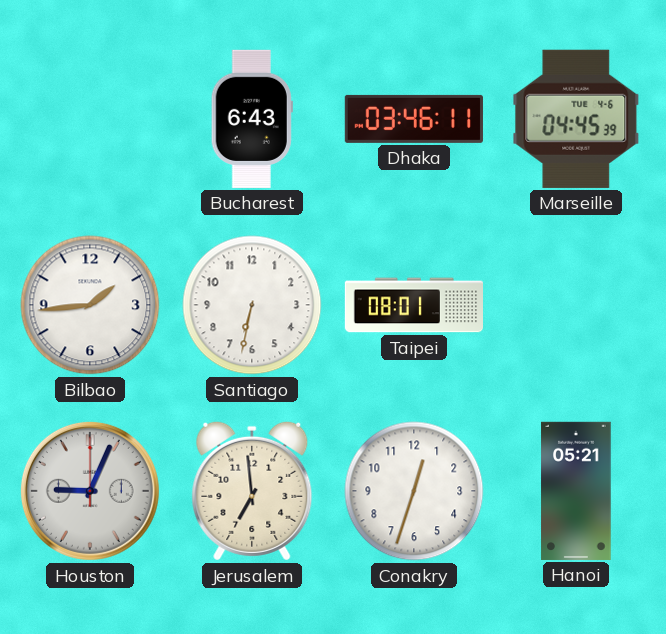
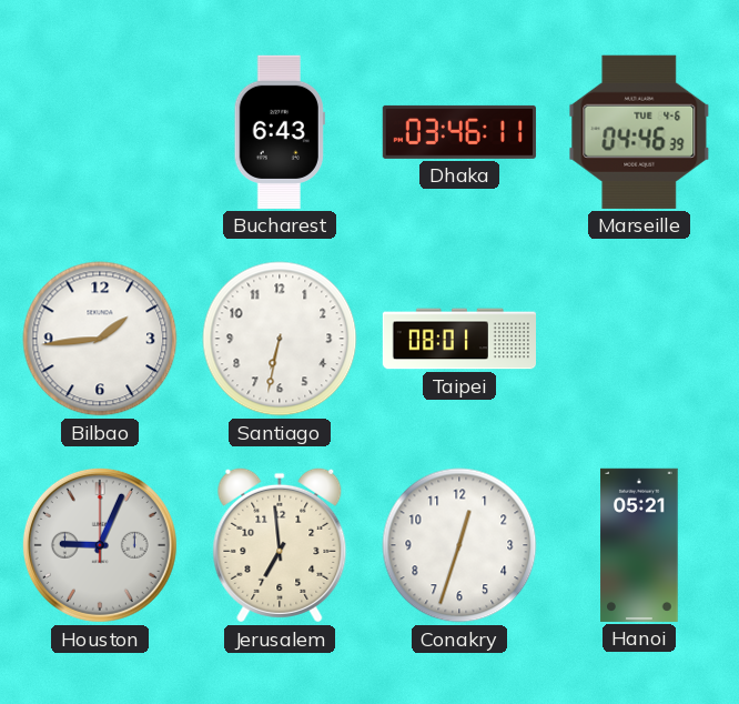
Marseille: 04:45 -> 04:46
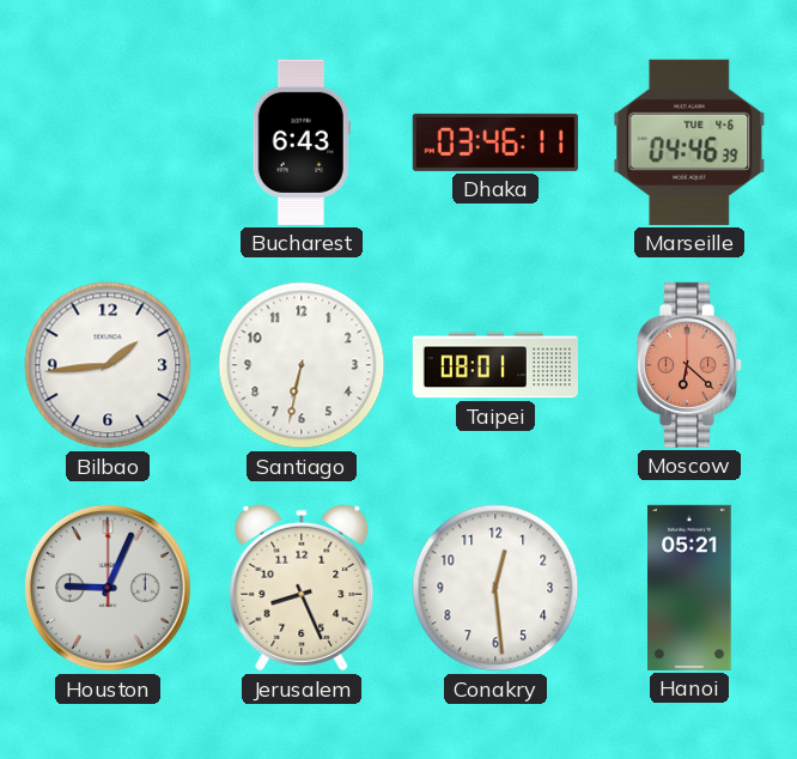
Moscow: none -> 6:22
Jerusalem: 6:59 -> 8:26
Conakry: 12:33 -> 12:29
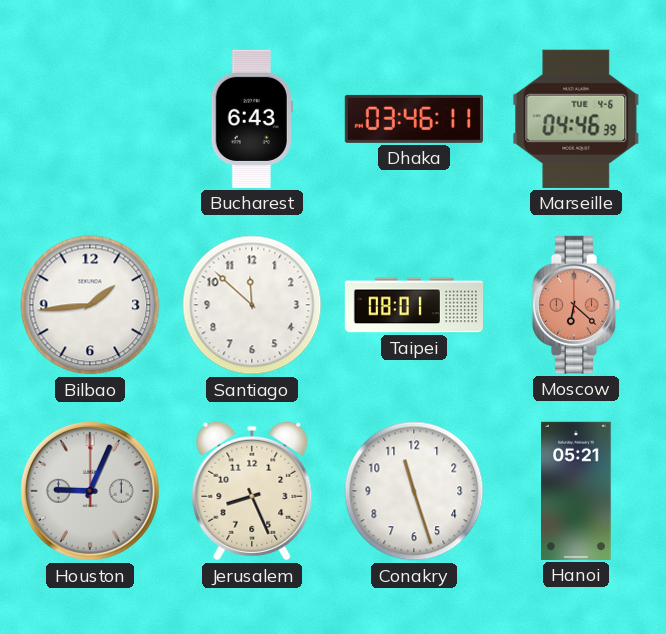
Santiago: 6:32 -> 11:52
Conakry: 12:29 -> 11:27
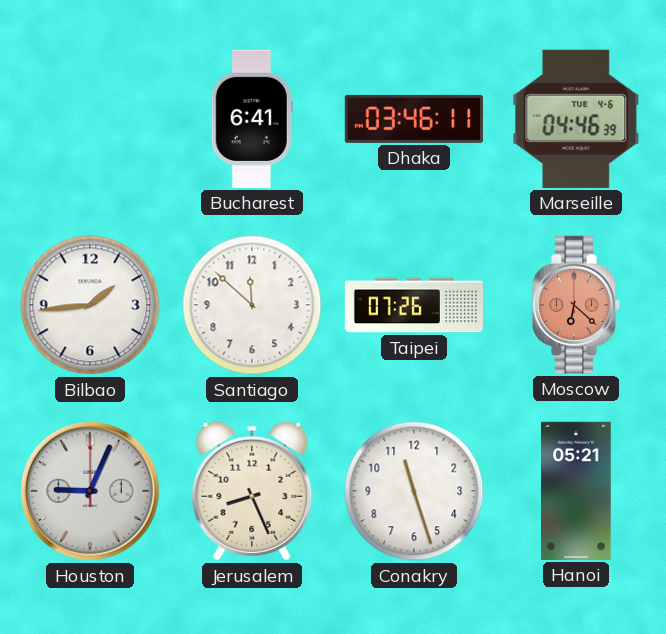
Bucharest: 6:43 -> 6:41
Taipei: 08:01 -> 07:26
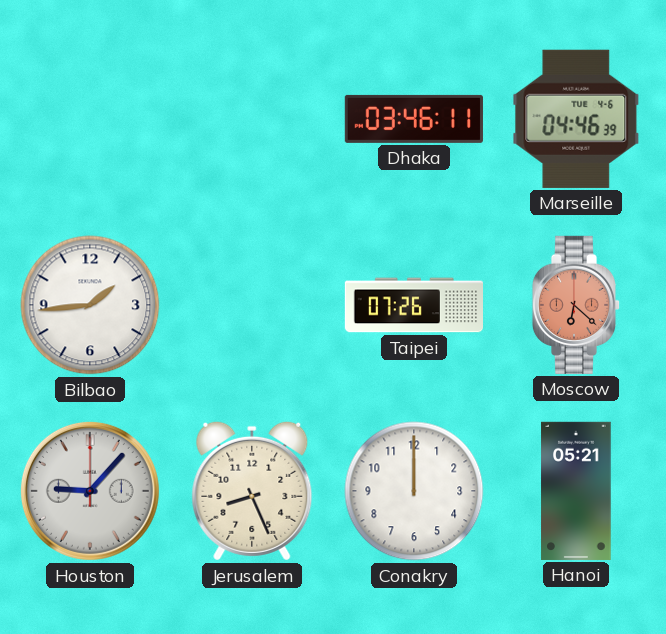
Bucharest: 6:41 -> none
Santiago: 11:52 -> none
Houston: 9:04 -> 9:07
Conakry: 11:27 -> 12:00
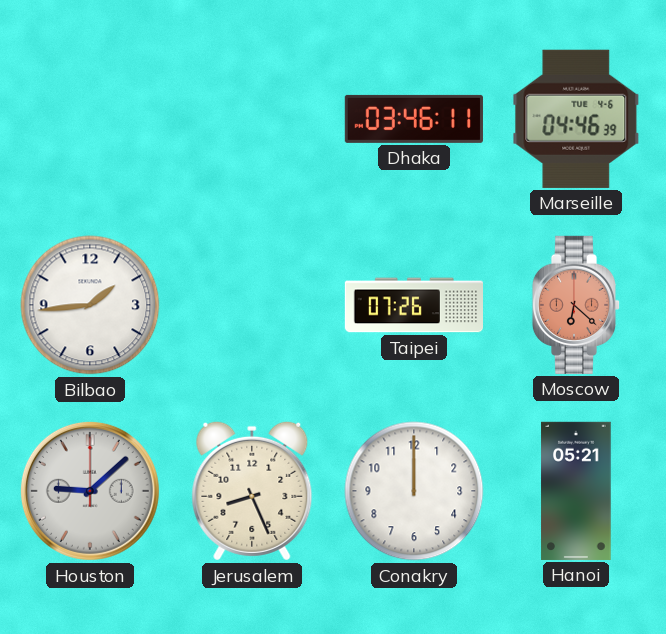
Houston: 9:07 -> 9:08
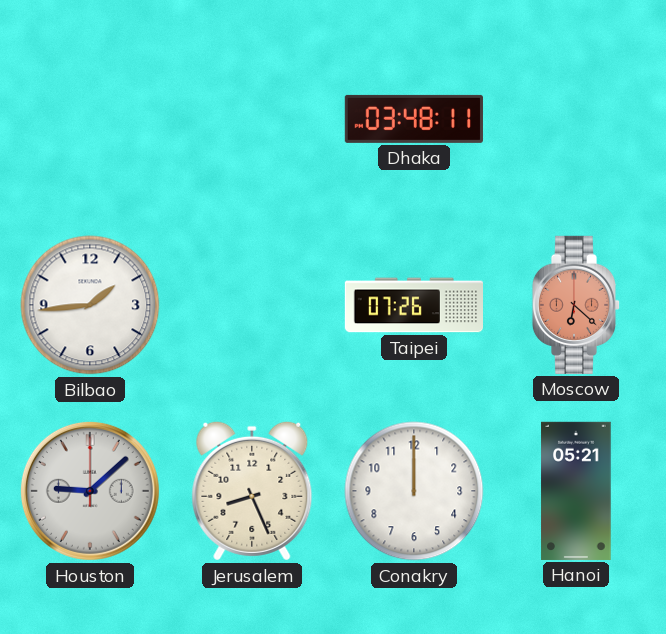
Dhaka: 03:46 -> 03:48
Marseille: 04:46 -> none
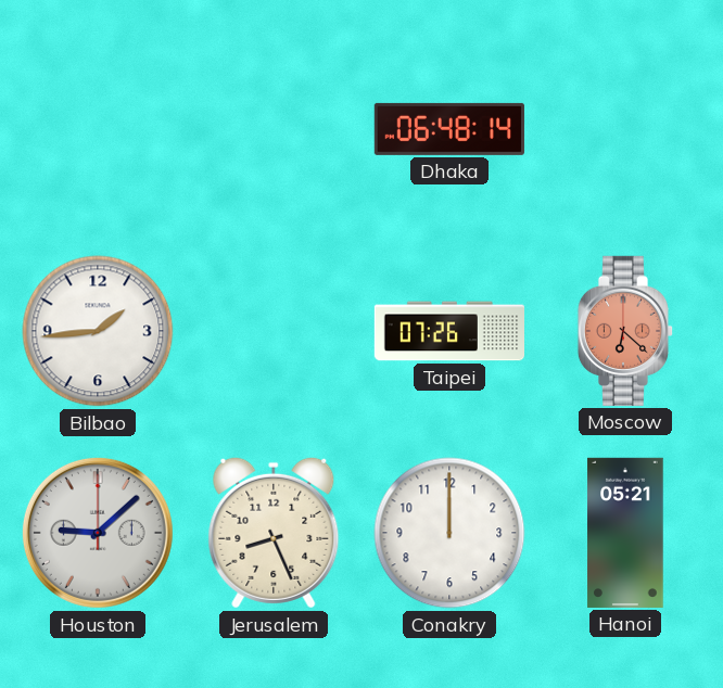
Dhaka: 03:48 -> 06:48
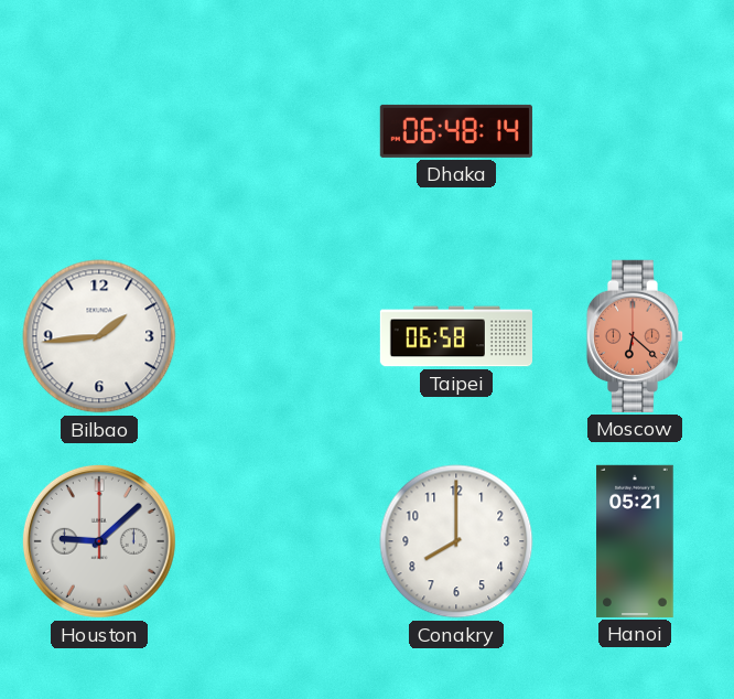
Taipei: 07:26 -> 06:58
Jerusalem: 8:26 -> none
Conakry: 12:00 -> 8:00
